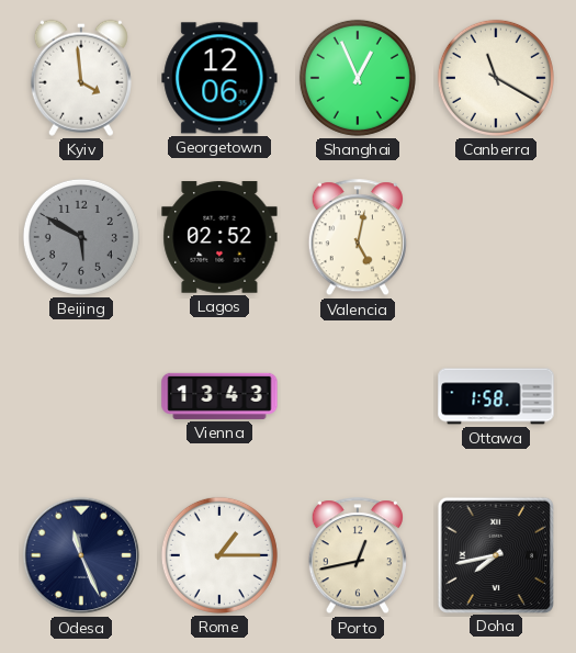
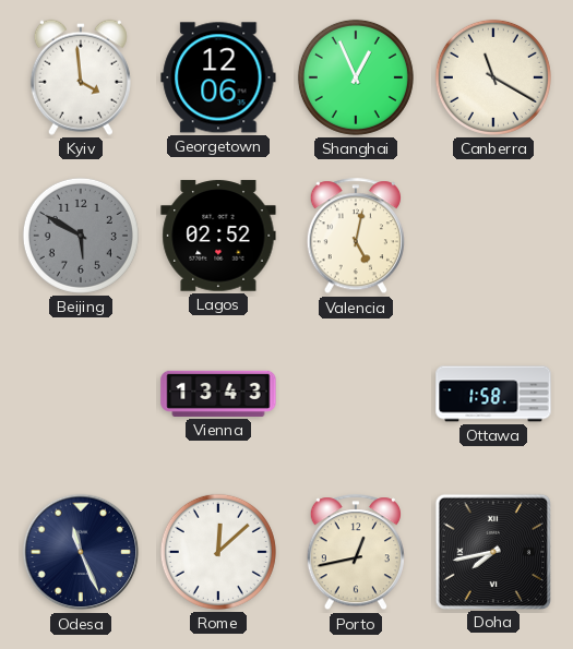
Rome: 1:15 -> 12:08
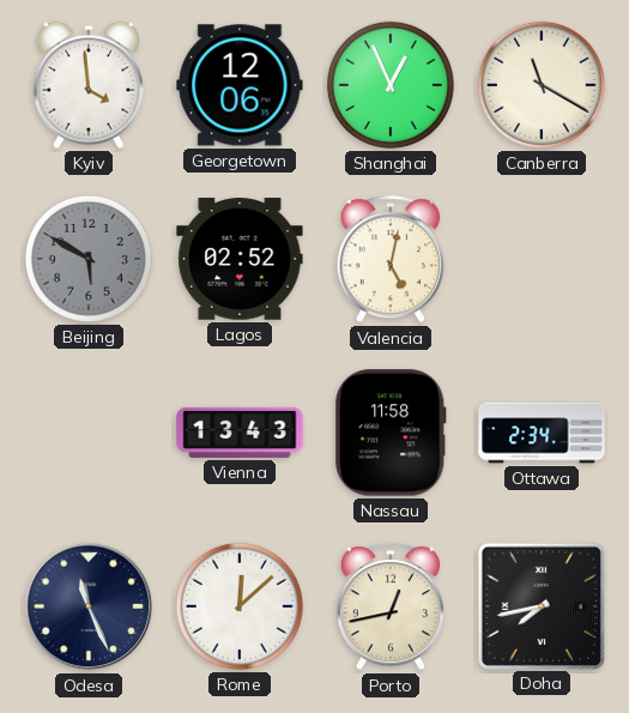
Nassau: none -> 11:58
Ottawa: 1:58 -> 2:34
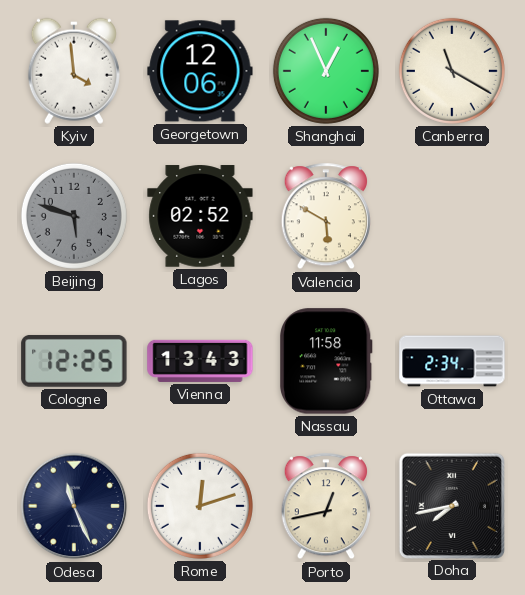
Beijing: 5:50 -> 5:48
Valencia: 5:02 -> 5:50
Cologne: none -> 12:25
Rome: 12:08 -> 12:12
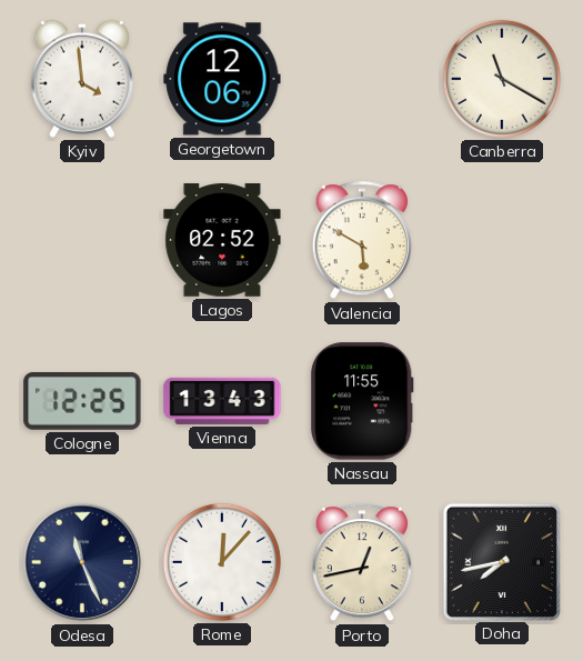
Shanghai: 12:56 -> none
Beijing: 5:48 -> none
Nassau: 11:58 -> 11:55
Ottawa: 2:34 -> none
Rome: 12:12 -> 12:07
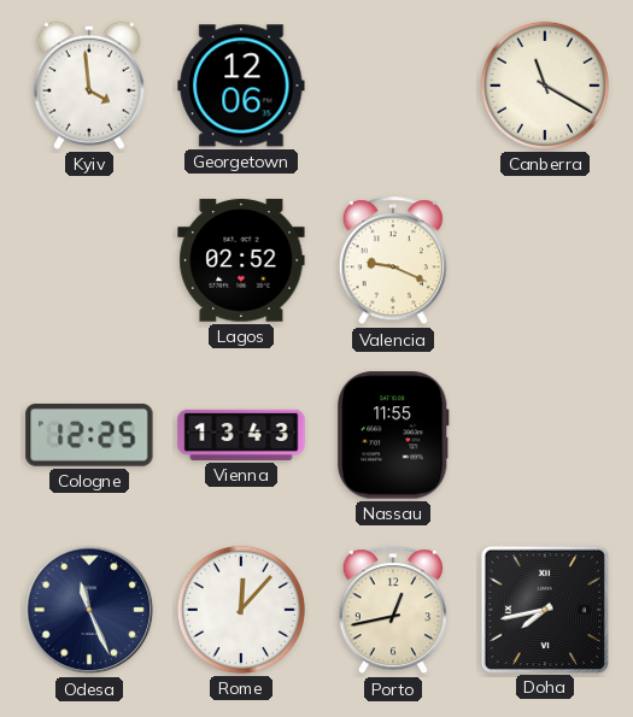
Valencia: 5:50 -> 9:19
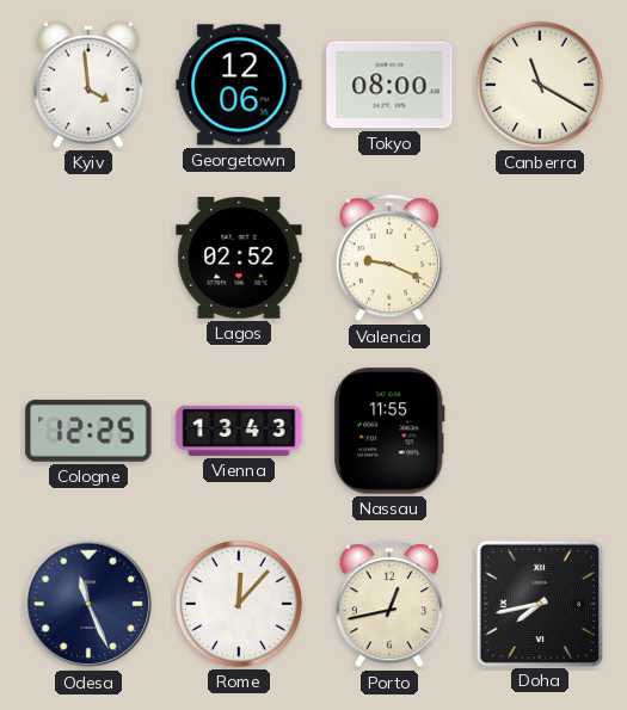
Tokyo: none -> 08:00
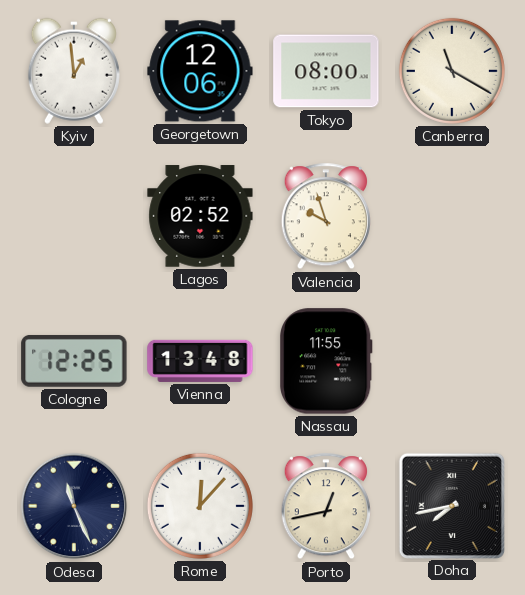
Kyiv: 3:59 -> 12:59
Valencia: 9:19 -> 9:57
Vienna: 13:43 -> 13:48
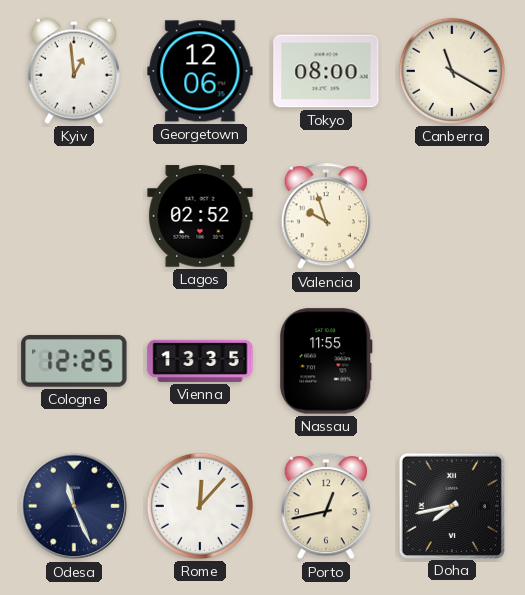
Vienna: 13:48 -> 13:35
